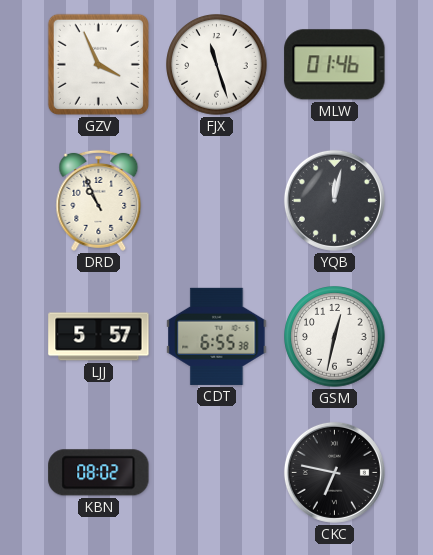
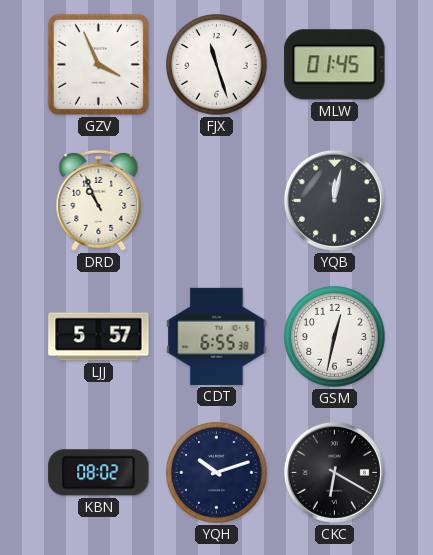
MLW: 01:46 -> 01:45
YQH: none -> 10:12
CKC: 6:47 -> 6:20
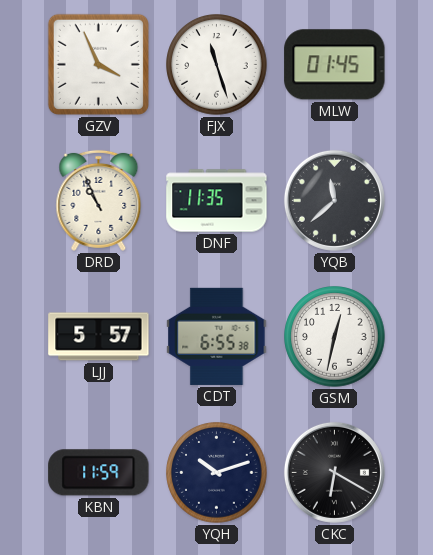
DNF: none -> 11:35
YQB: 12:02 -> 11:38
KBN: 08:02 -> 11:59
